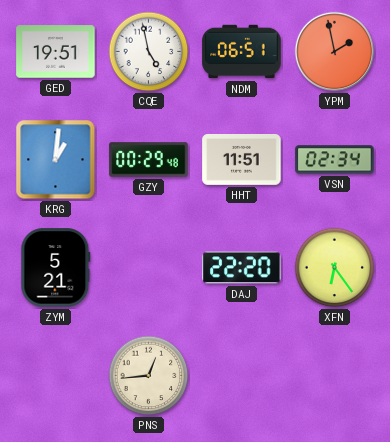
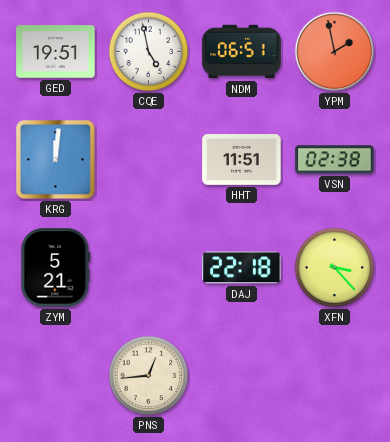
KRG: 1:01 -> 12:01
GZY: 00:29 -> none
VSN: 02:34 -> 02:38
DAJ: 22:20 -> 22:18
XFN: 6:24 -> 3:23
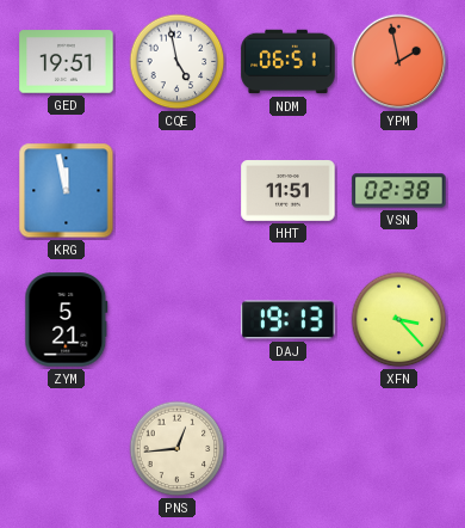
KRG: 12:01 -> 11:58
DAJ: 22:18 -> 19:13
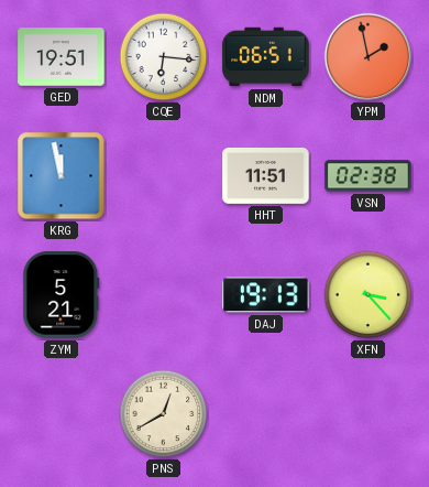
CQE: 4:58 -> 6:16
PNS: 12:44 -> 12:40
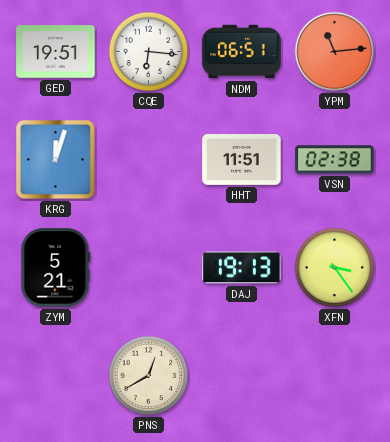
YPM: 1:58 -> 11:14
KRG: 11:58 -> 12:03
XFN: 3:23 -> 3:24
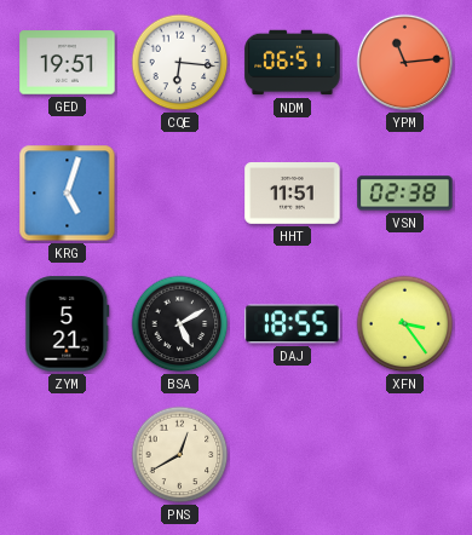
KRG: 12:03 -> 5:03
BSA: none -> 5:10
DAJ: 19:13 -> 18:55
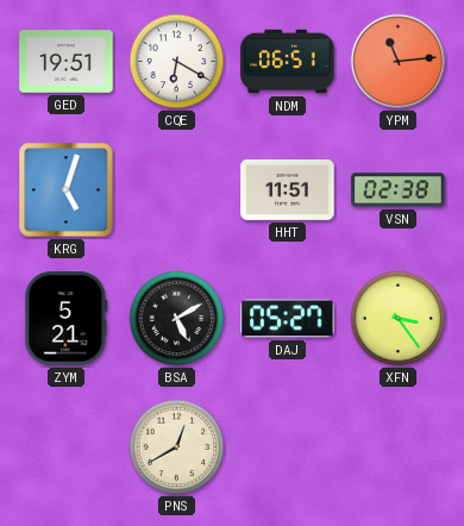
CQE: 6:16 -> 6:20
DAJ: 18:55 -> 05:27
